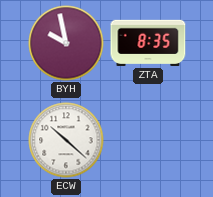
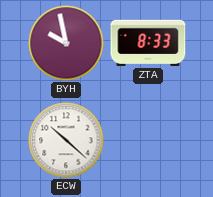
ZTA: 8:35 -> 8:33
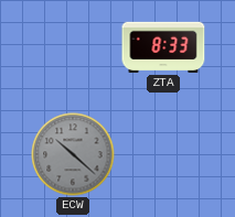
BYH: 9:58 -> none
ECW dial: white -> grey
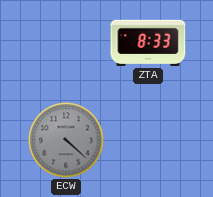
ECW: 10:22 -> 4:22
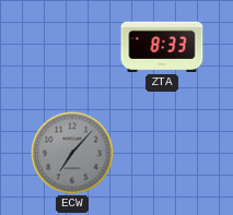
ECW: 4:22 -> 7:07
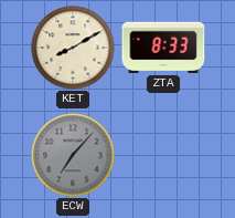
KET: none -> 8:10
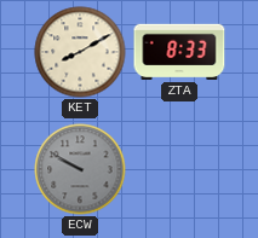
ECW: 7:07 -> 9:50
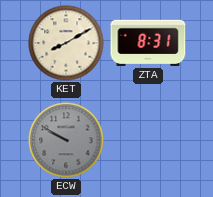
ZTA: 8:33 -> 8:31
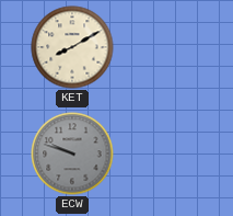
ZTA: 8:31 -> none
ECW: 9:50 -> 9:48
